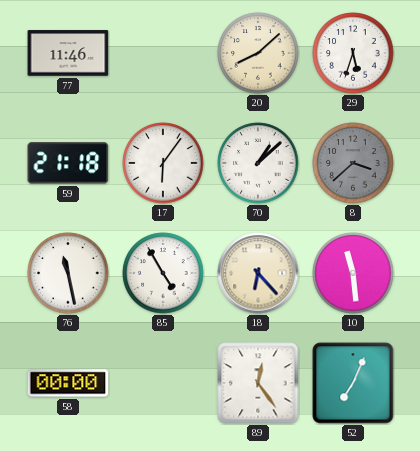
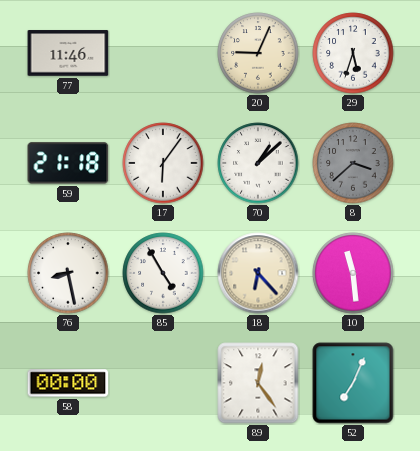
20: 8:08 -> 9:04
76: 11:28 -> 8:28
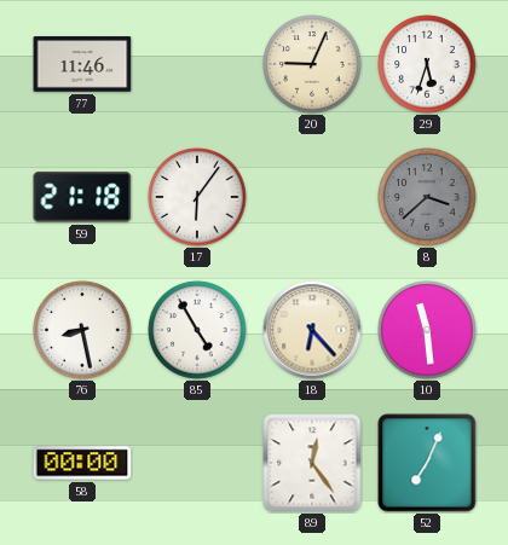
70: 1:08 -> none
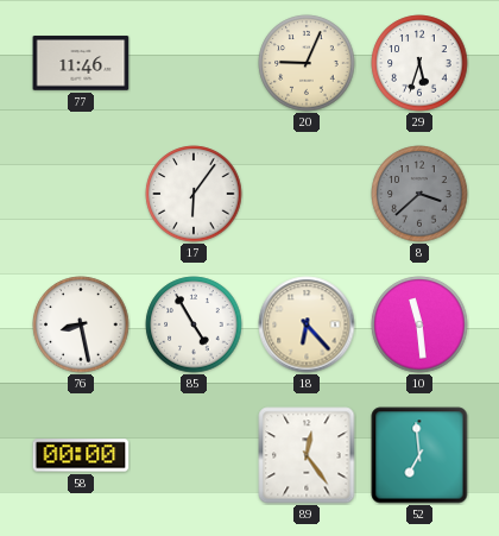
59: 21:18 -> none
52: 7:04 -> 6:59
